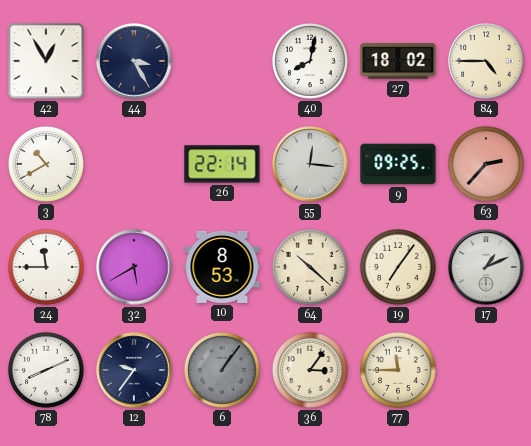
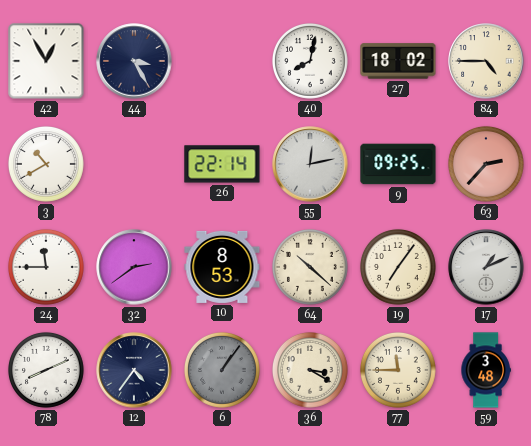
55: 12:16 -> 12:13
32: 5:40 -> 2:39
12: 9:36 -> 4:36
36: 3:06 -> 3:20
59: none -> 3:48
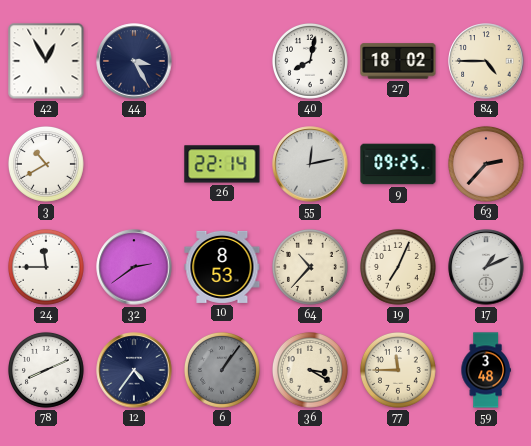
64: 10:22 -> 10:37
19: 7:06 -> 7:04
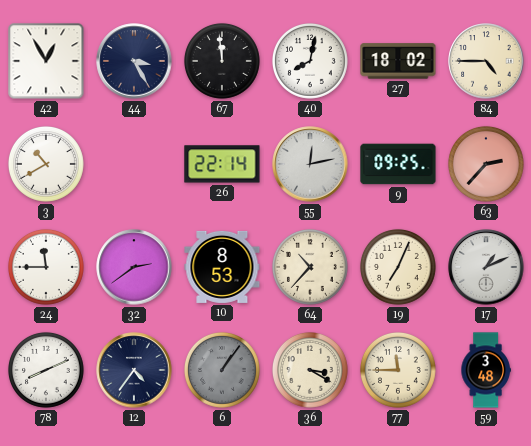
67: none -> 11:59
